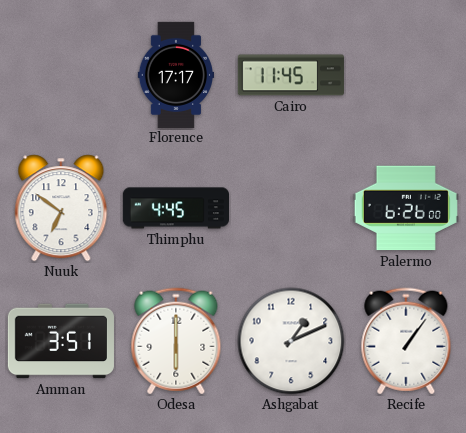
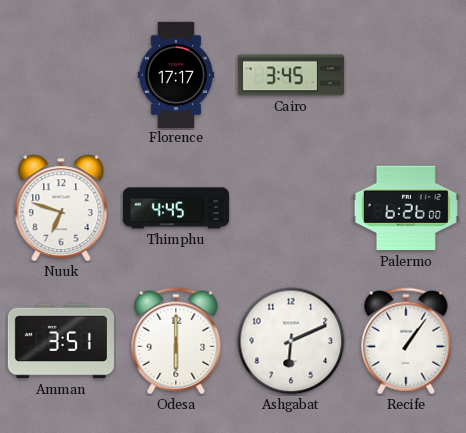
Cairo: 11:45 -> 3:45
Nuuk: 6:51 -> 6:48
Ashgabat: 1:11 -> 6:11
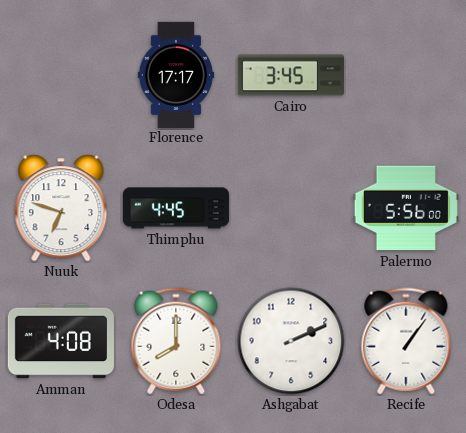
Palermo: 6:26 -> 5:56
Amman: 3:51 -> 4:08
Odesa: 6:00 -> 8:00
Ashgabat: 6:11 -> 2:11
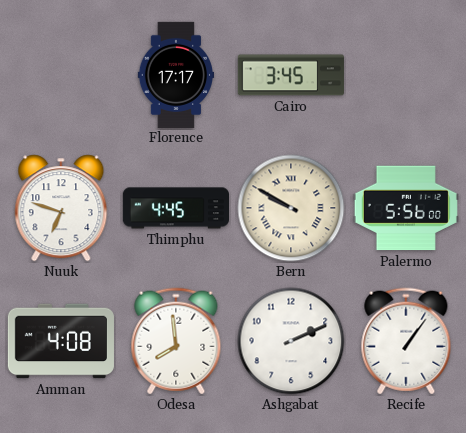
Bern: none -> 9:50
Odesa: 8:00 -> 7:59
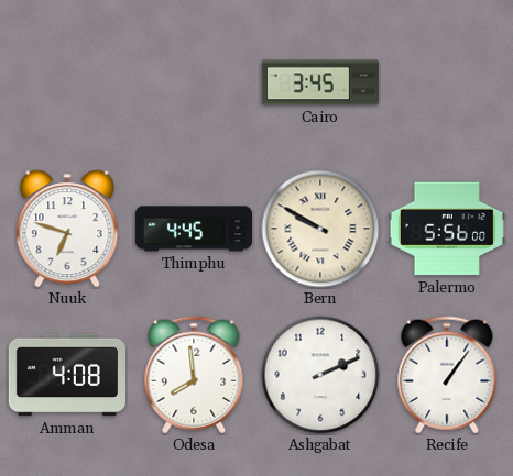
Florence: 17:17 -> none
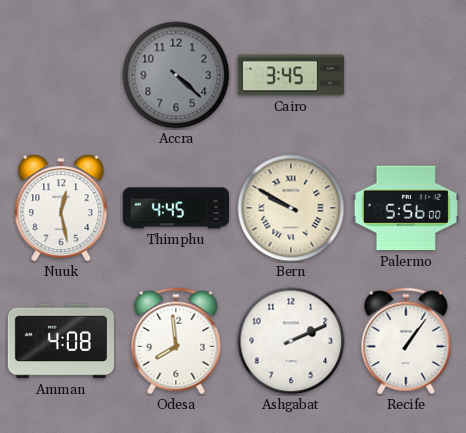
Accra: none -> 4:22
Nuuk: 6:48 -> 12:28
